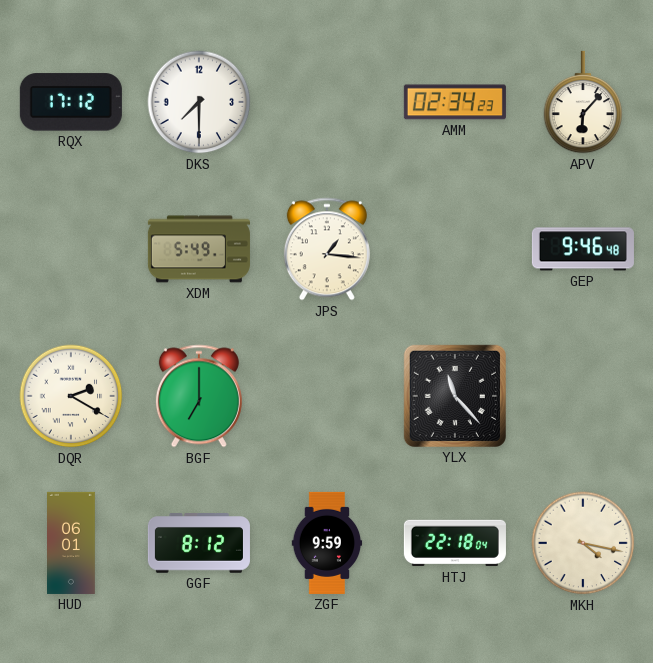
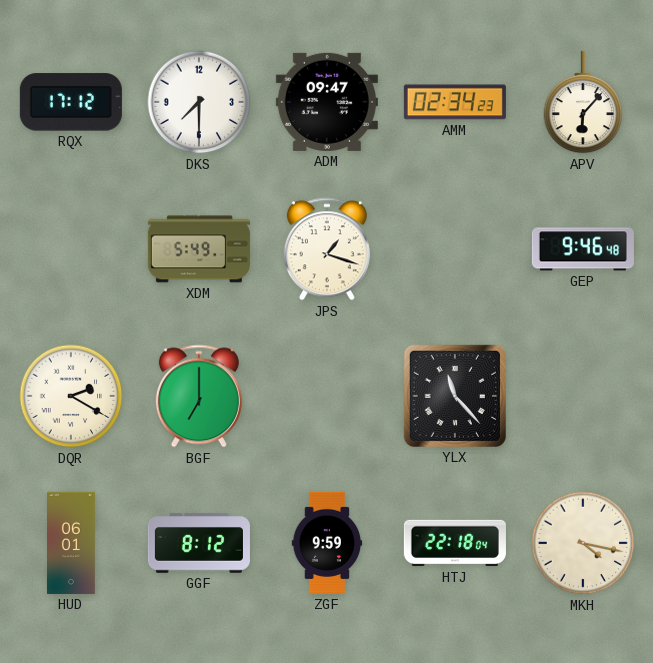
ADM: none -> 09:47
JPS: 1:16 -> 1:18
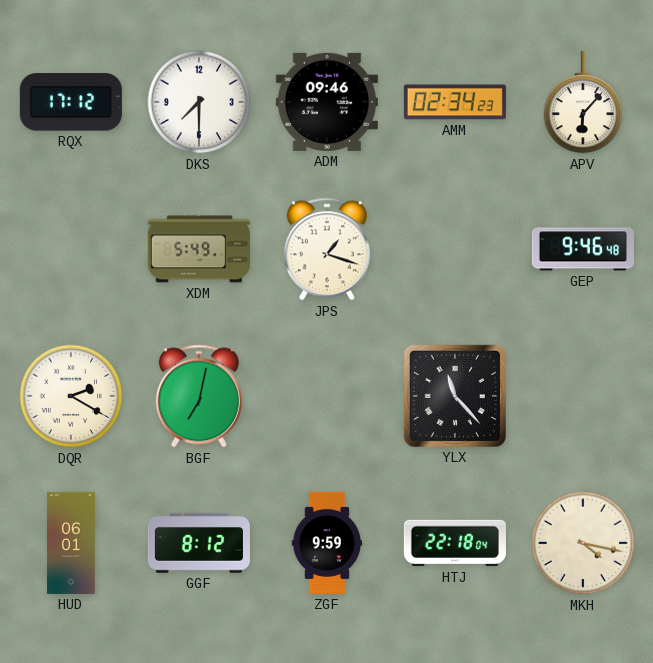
ADM: 09:47 -> 09:46
BGF: 7:00 -> 7:02
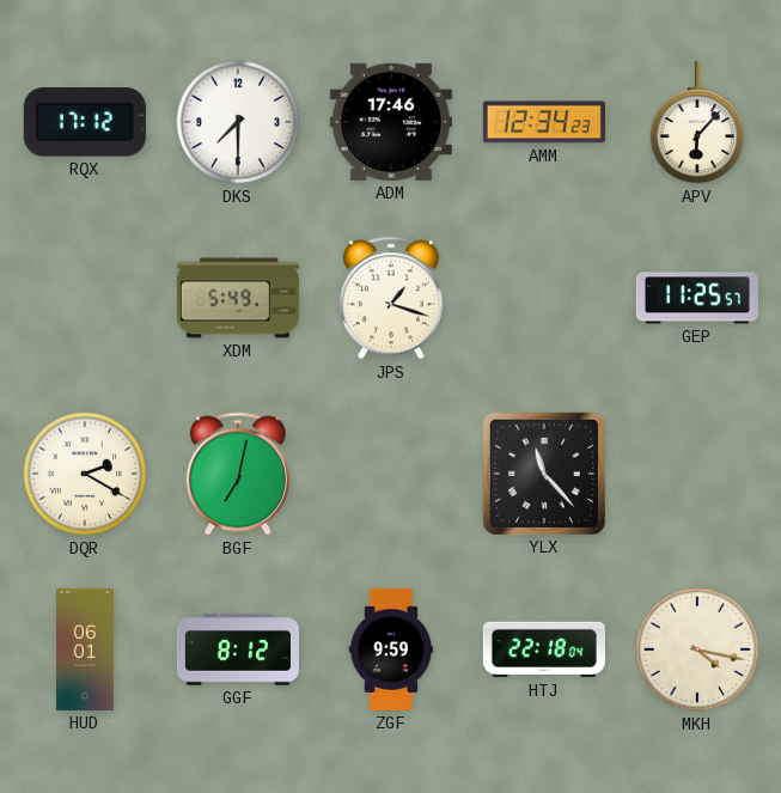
ADM: 09:46 -> 17:46
AMM: 02:34 -> 12:34
GEP: 9:46 -> 11:25
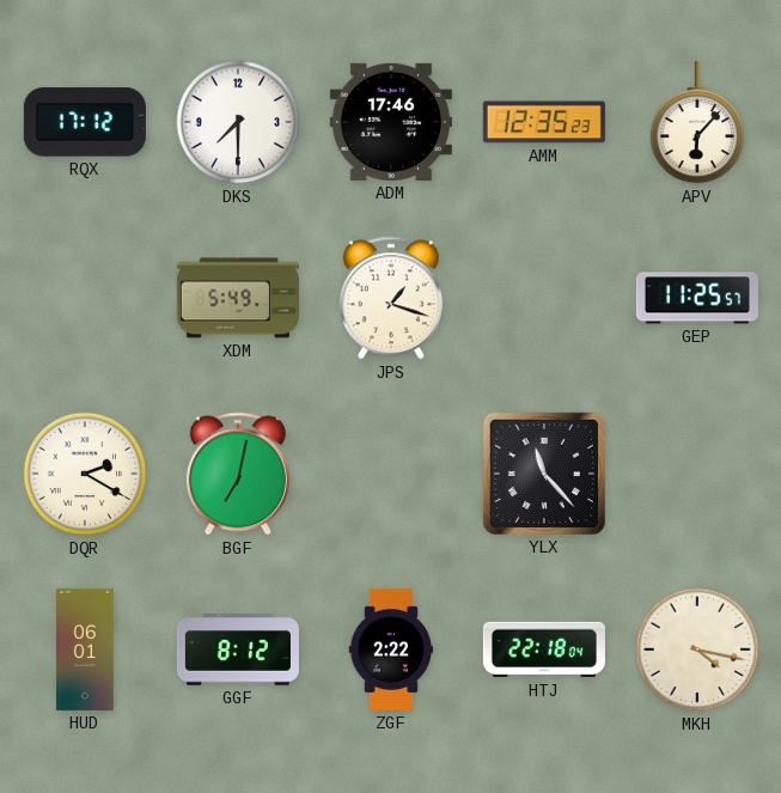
AMM: 12:34 -> 12:35
ZGF: 9:59 -> 2:22
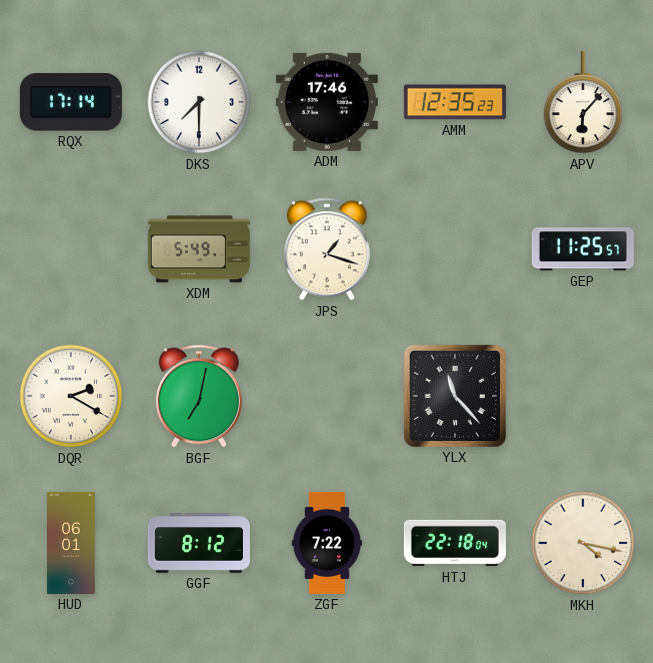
RQX: 17:12 -> 17:14
ZGF: 2:22 -> 7:22
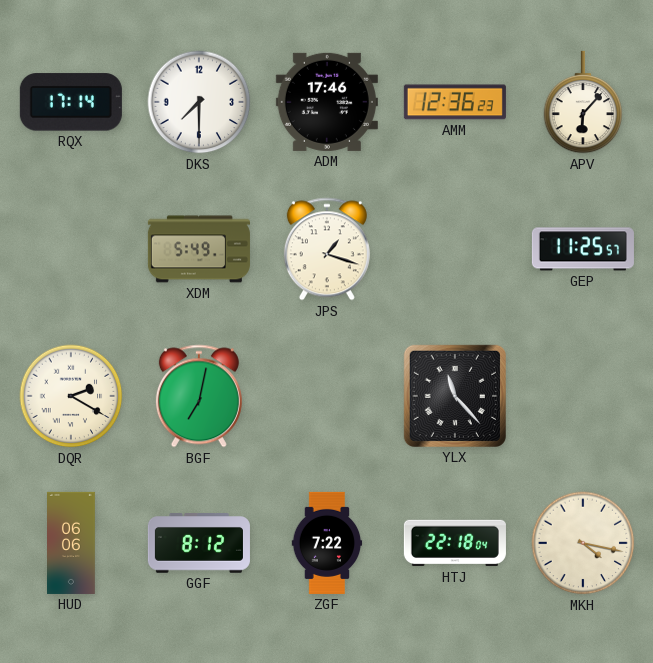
AMM: 12:35 -> 12:36
HUD: 06:01 -> 06:06
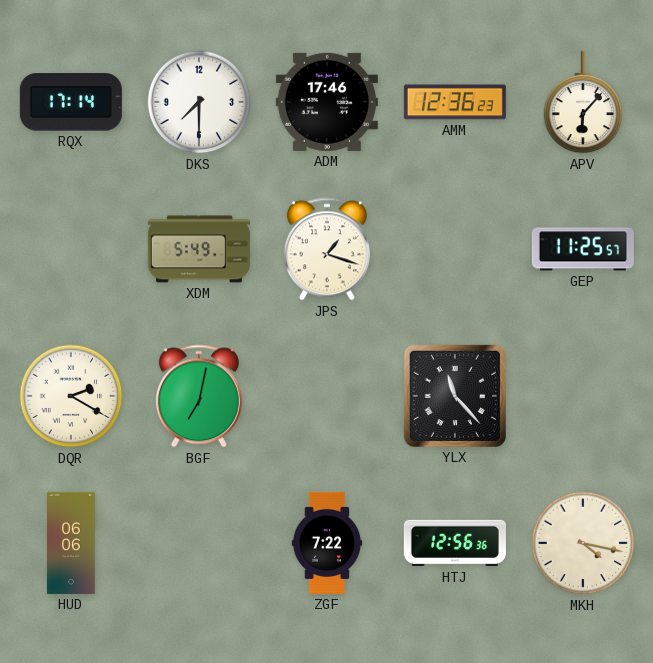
GGF: 8:12 -> none
HTJ: 22:18 -> 12:56
